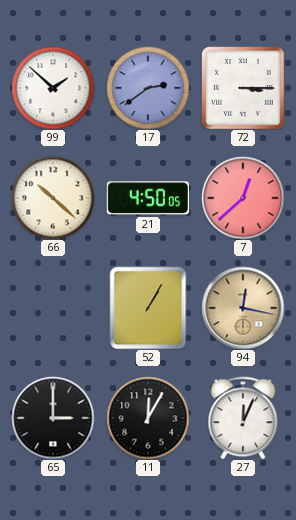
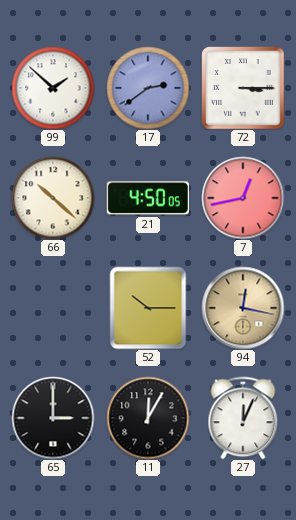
7: 12:38 -> 12:43
52: 1:05 -> 10:15
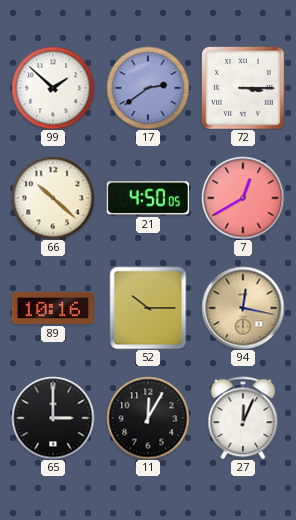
7: 12:43 -> 12:40
89: none -> 10:16
